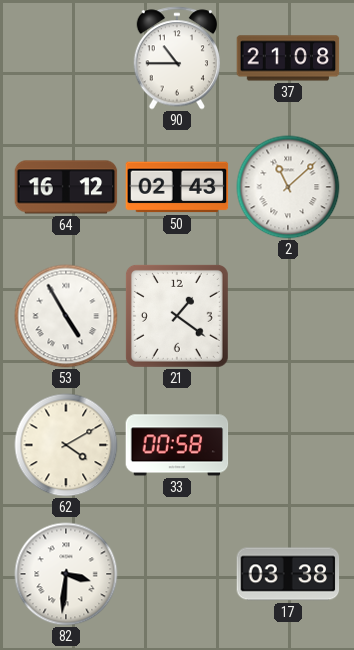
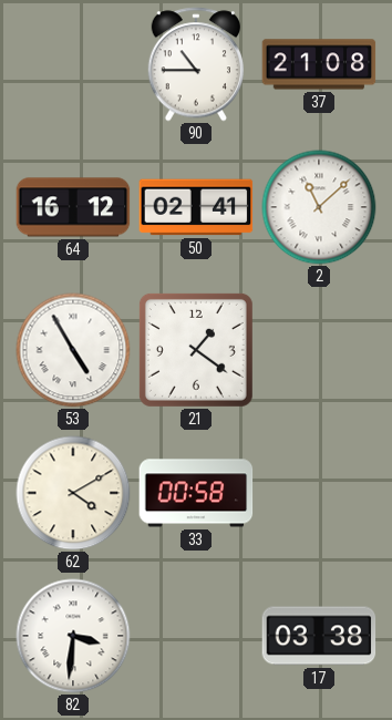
50: 02:43 -> 02:41
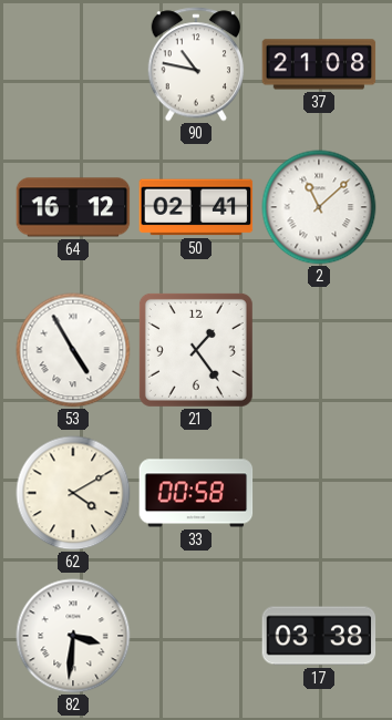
90: 10:45 -> 10:47
21: 1:21 -> 1:24
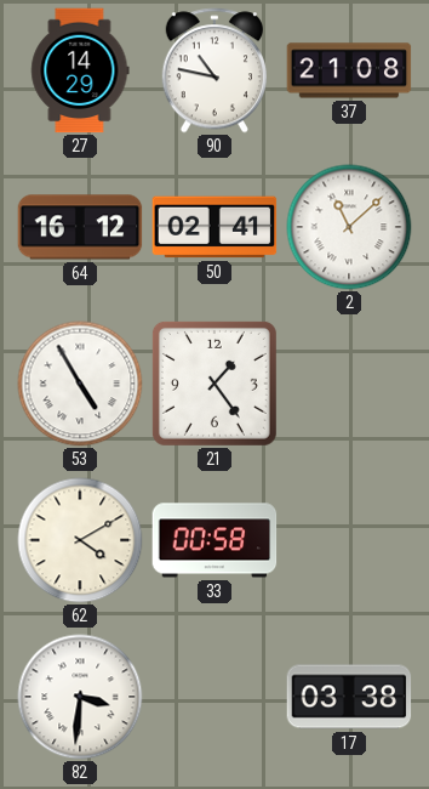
27: none -> 14:29
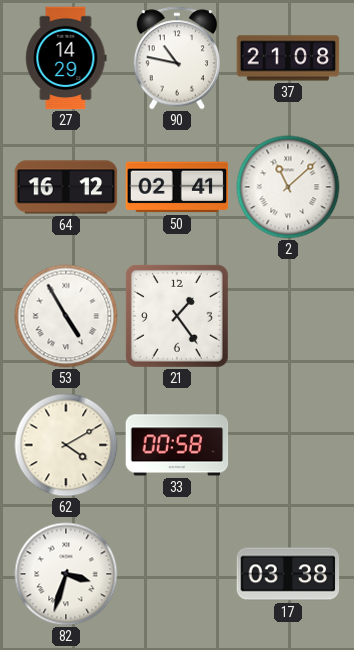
82: 3:31 -> 3:33
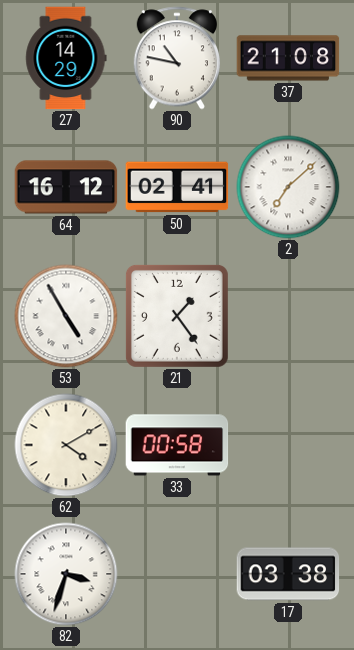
2: 11:08 -> 7:08
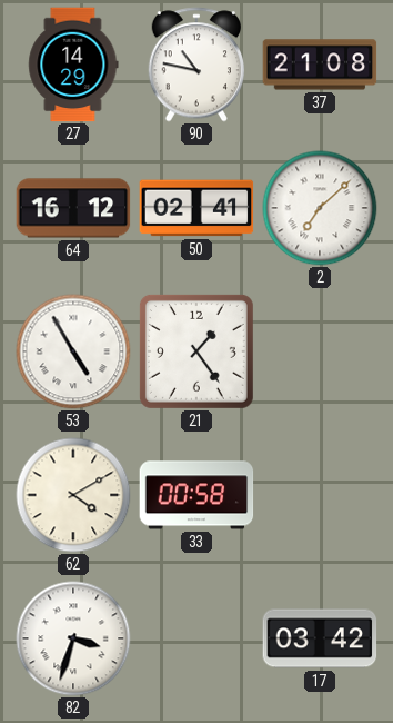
17: 03:38 -> 03:42
